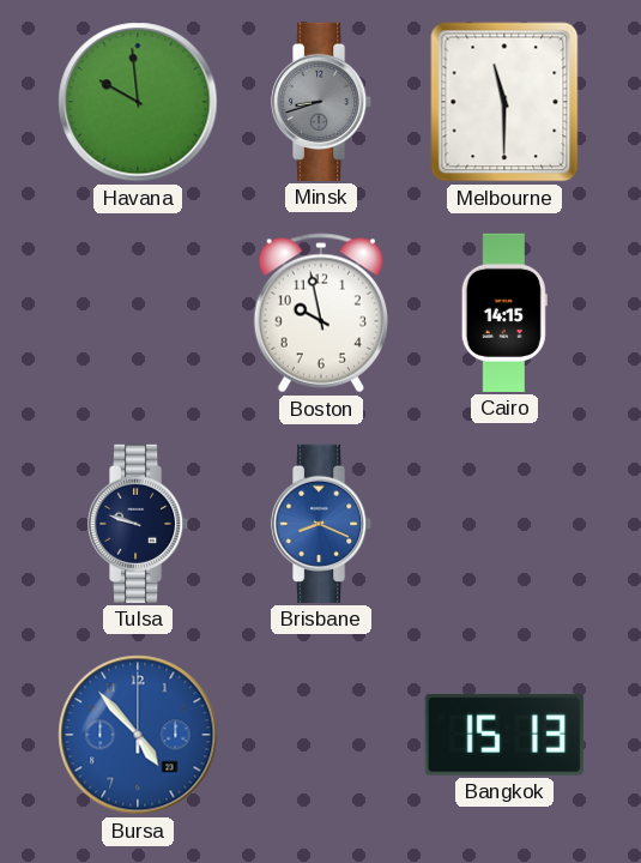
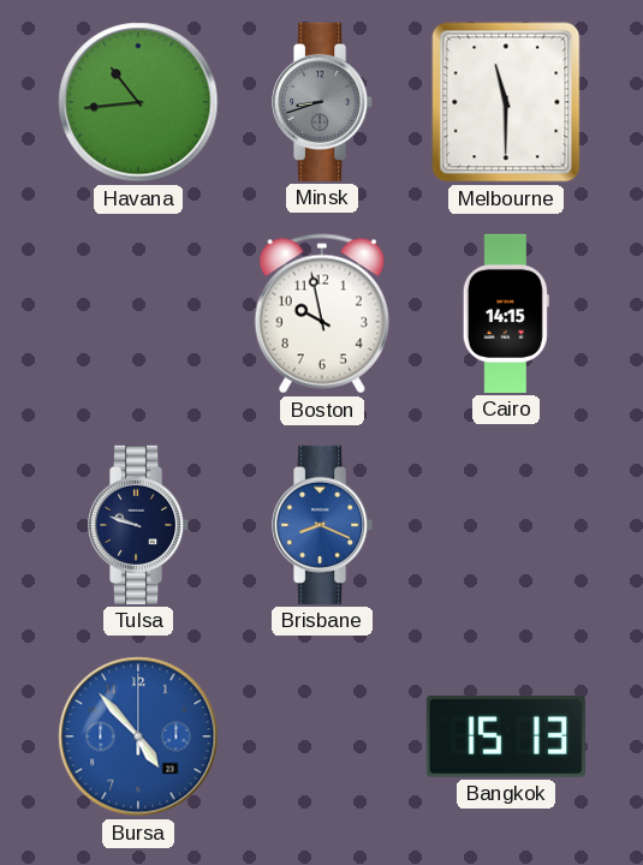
Havana: 9:59 -> 10:44
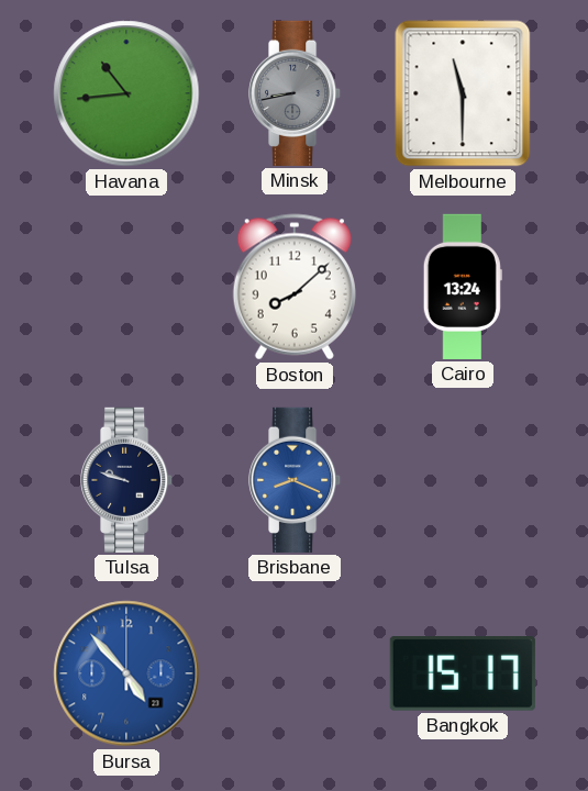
Minsk: 8:42 -> 8:43
Boston: 9:58 -> 8:08
Cairo: 14:15 -> 13:24
Bangkok: 15:13 -> 15:17
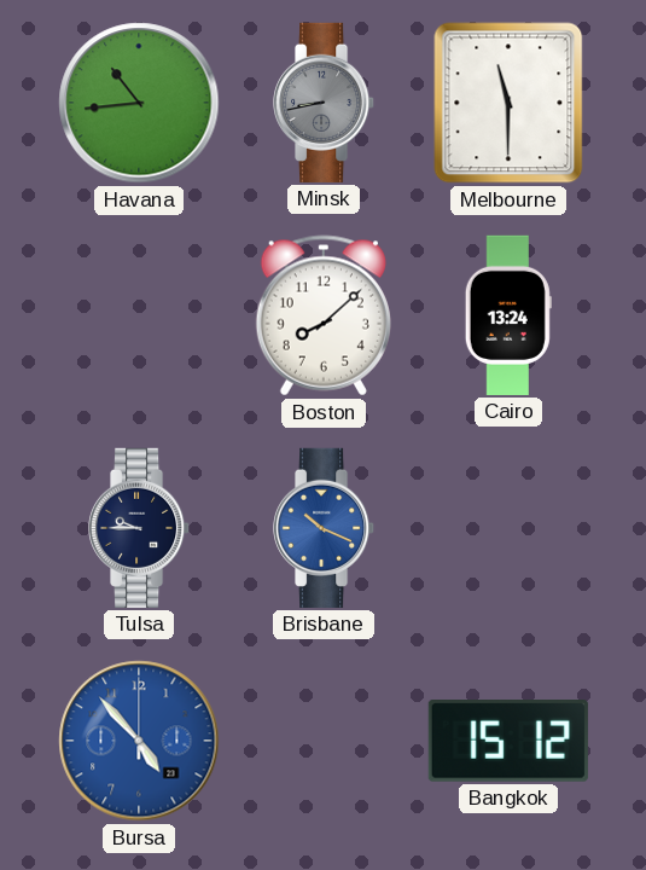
Tulsa: 9:48 -> 9:45
Brisbane: 8:19 -> 10:19
Bangkok: 15:17 -> 15:12
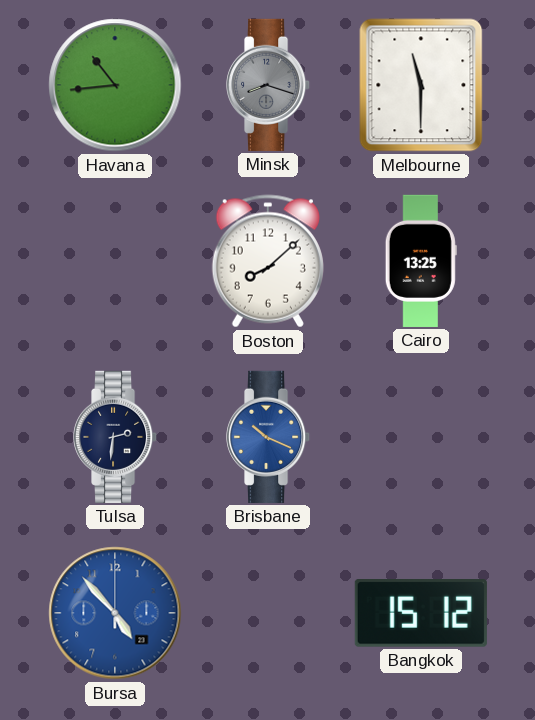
Minsk: 8:43 -> 8:18
Cairo: 13:24 -> 13:25
Tulsa: 9:45 -> 2:31
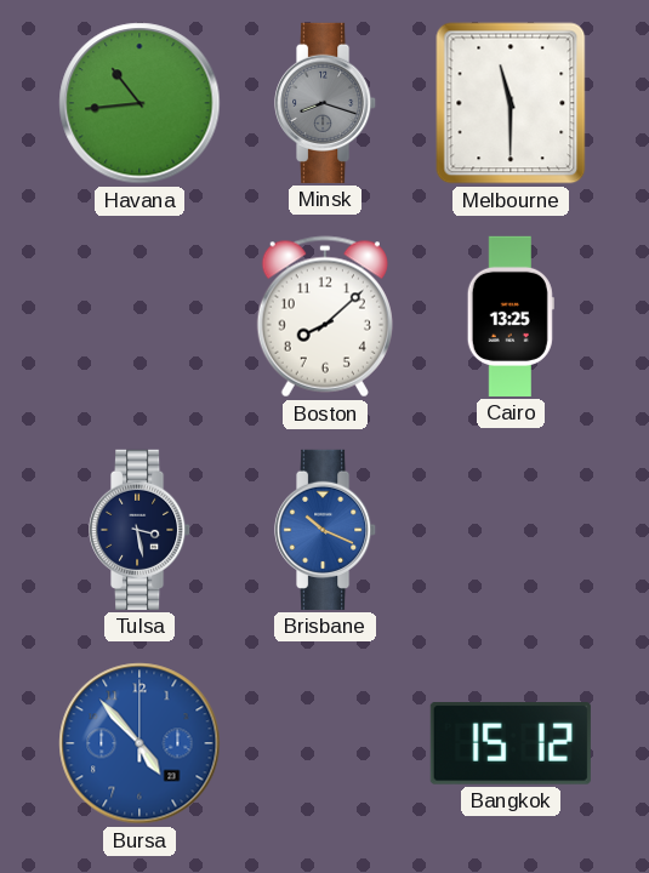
Tulsa: 2:31 -> 3:28
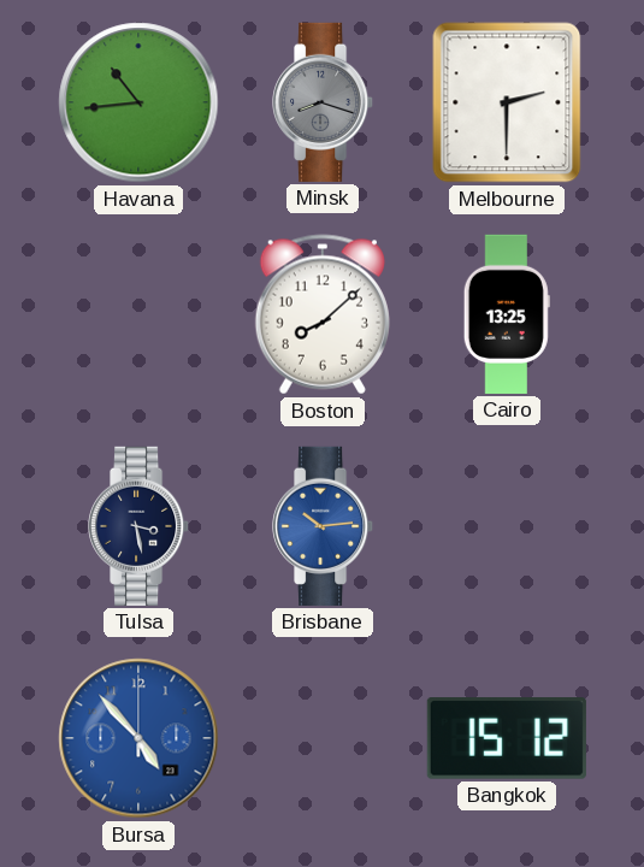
Melbourne: 11:30 -> 2:30
Brisbane: 10:19 -> 10:14
